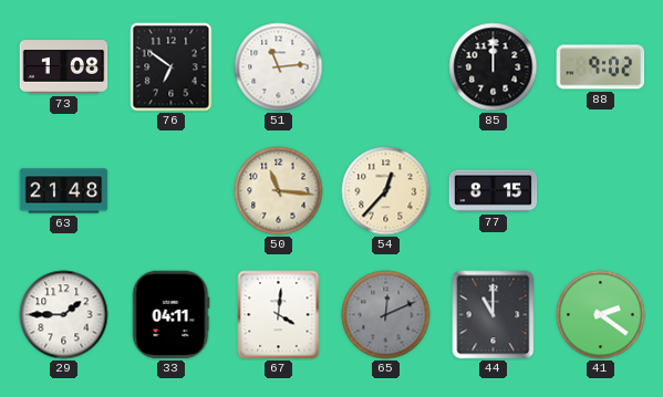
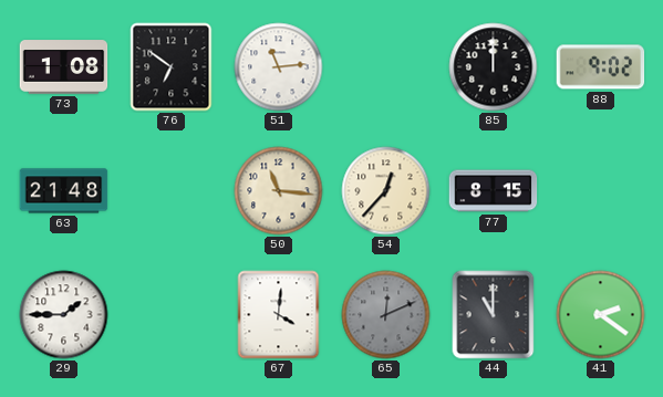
33: 04:11 -> none
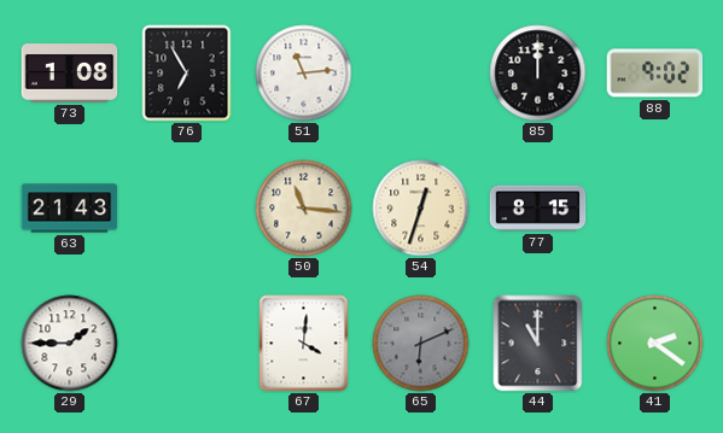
76: 6:51 -> 6:55
63: 21:48 -> 21:43
54: 12:37 -> 12:33
65: 12:11 -> 6:11
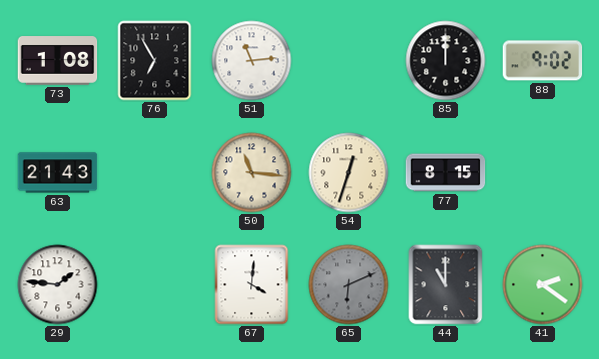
29: 1:45 -> 1:46
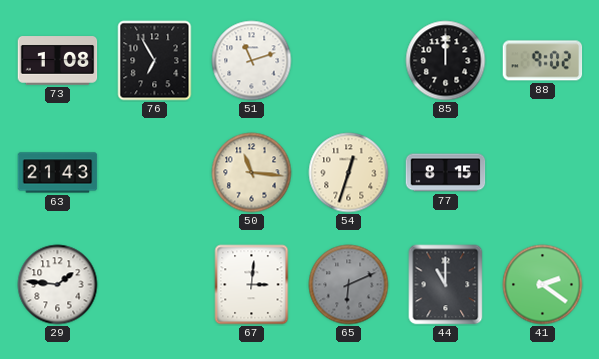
51: 11:14 -> 11:12
67: 4:01 -> 3:01
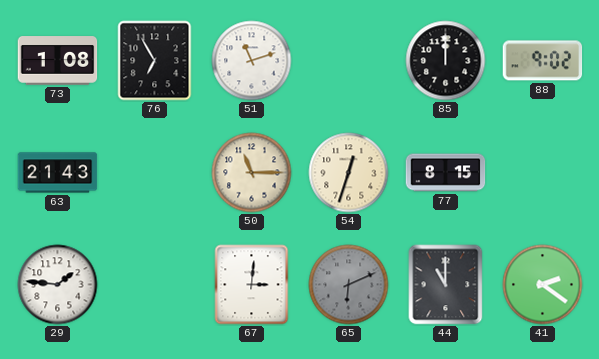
50: 11:16 -> 11:15
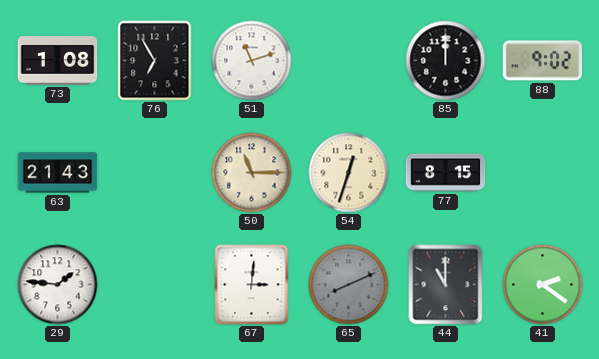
65: 6:11 -> 8:11
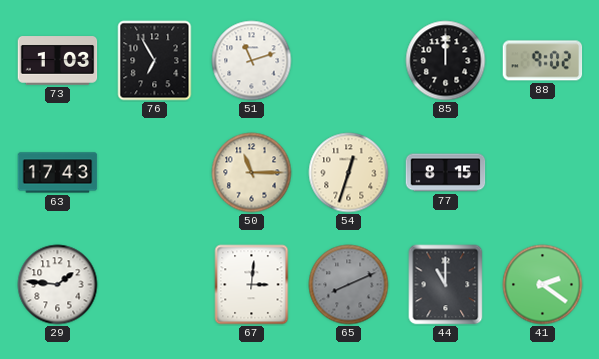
73: 1:08 -> 1:03
63: 21:43 -> 17:43
